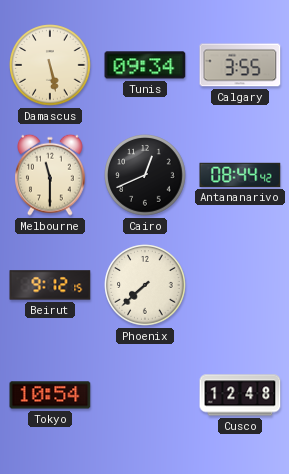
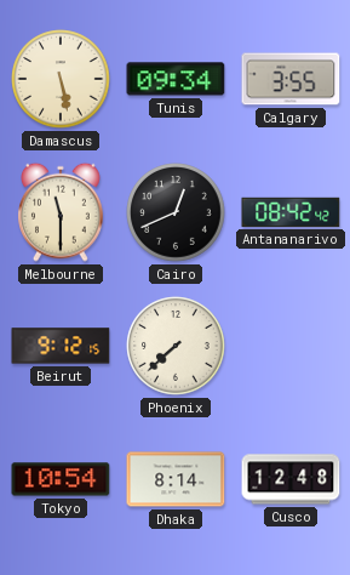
Antananarivo: 08:44 -> 08:42
Dhaka: none -> 8:14
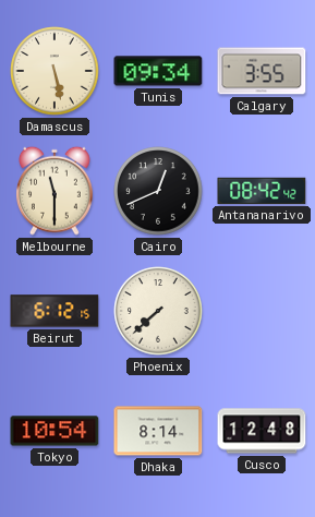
Beirut: 9:12 -> 6:12
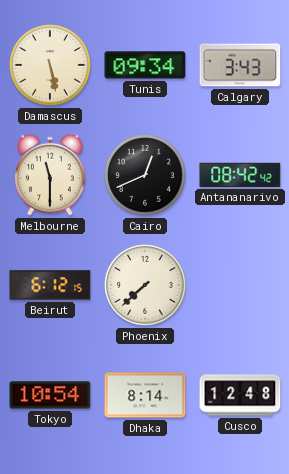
Calgary: 3:55 -> 3:43
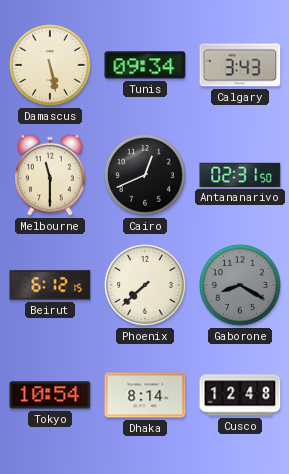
Antananarivo: 08:42 -> 02:31
Gaborone: none -> 8:20
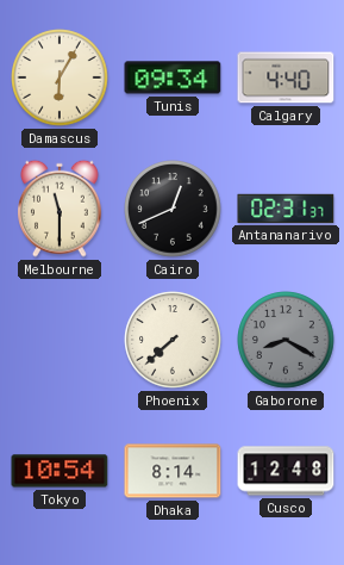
Damascus: 5:28 -> 6:05
Calgary: 3:43 -> 4:40
Antananarivo: 02:31:50 -> 02:31:37
Beirut: 6:12 -> none
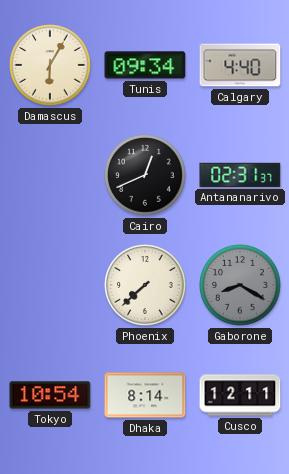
Melbourne: 11:30 -> none
Cusco: 12:48 -> 12:11
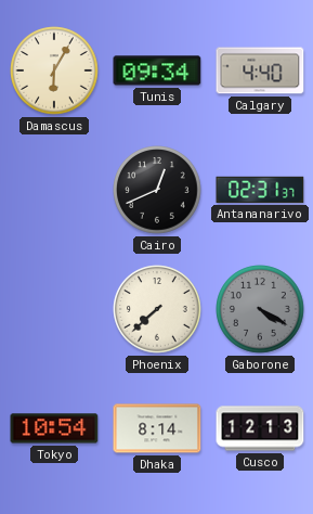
Gaborone: 8:20 -> 4:20
Cusco: 12:11 -> 12:13
